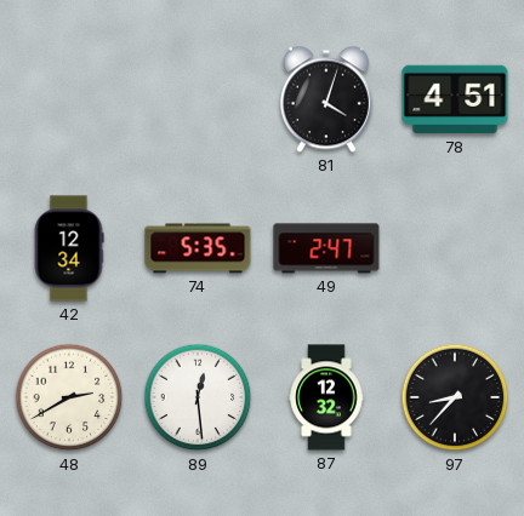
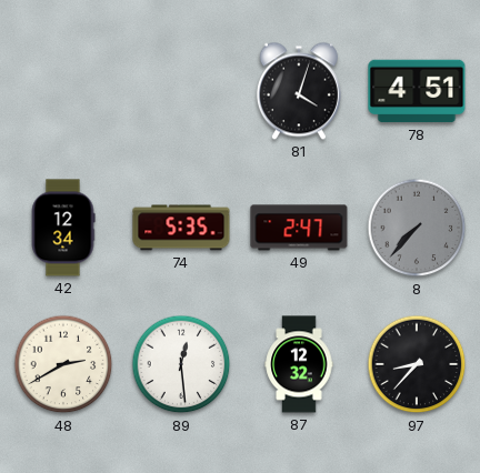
8: none -> 7:37
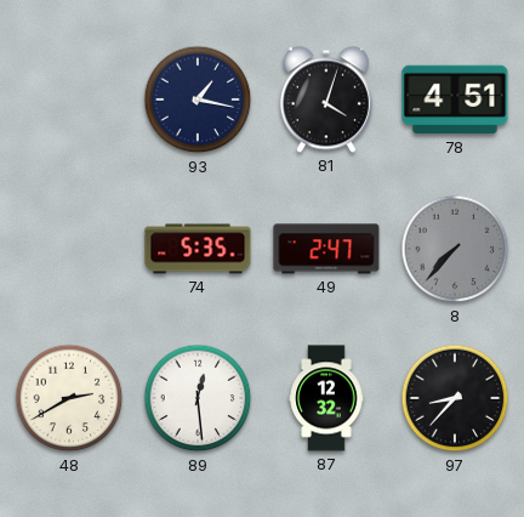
93: none -> 1:17
42: 12:34 -> none
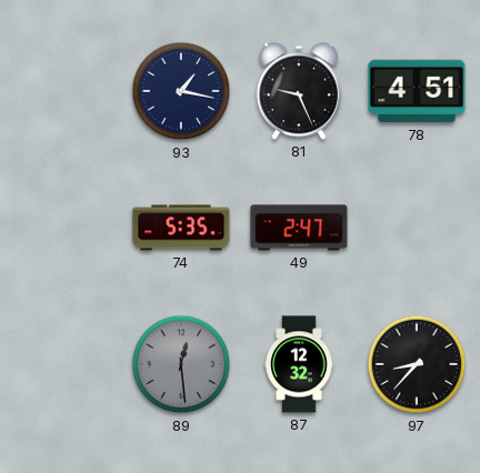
81: 4:03 -> 9:26
8: 7:37 -> none
48: 2:40 -> none
89 dial: white -> grey
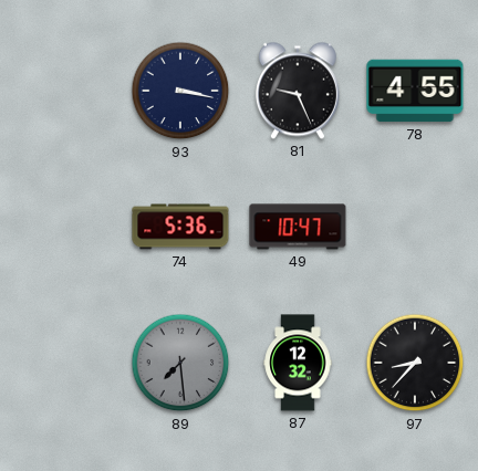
93: 1:17 -> 3:17
78: 4:51 -> 4:55
74: 5:35 -> 5:36
49: 2:47 -> 10:47
89: 12:29 -> 7:29
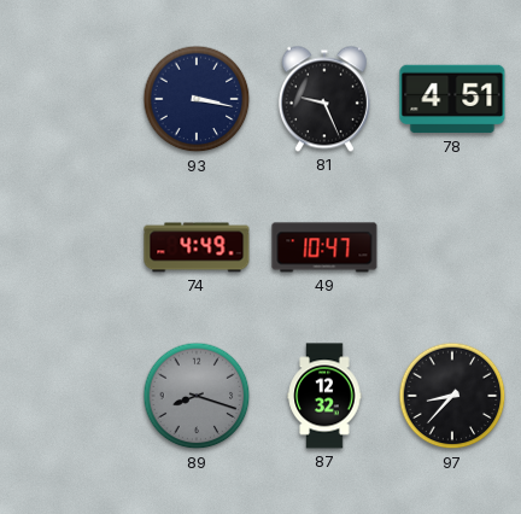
78: 4:55 -> 4:51
74: 5:36 -> 4:49
89: 7:29 -> 8:18
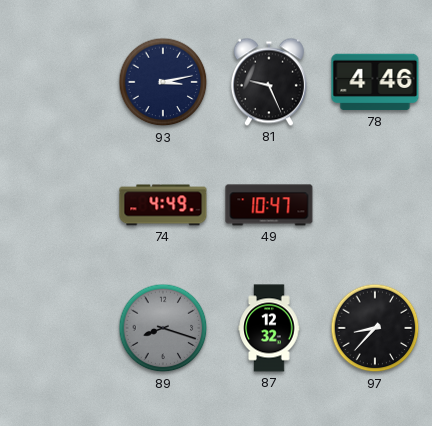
93: 3:17 -> 3:13
78: 4:51 -> 4:46
